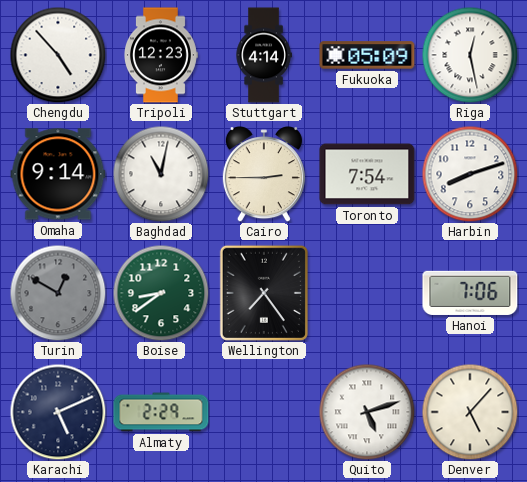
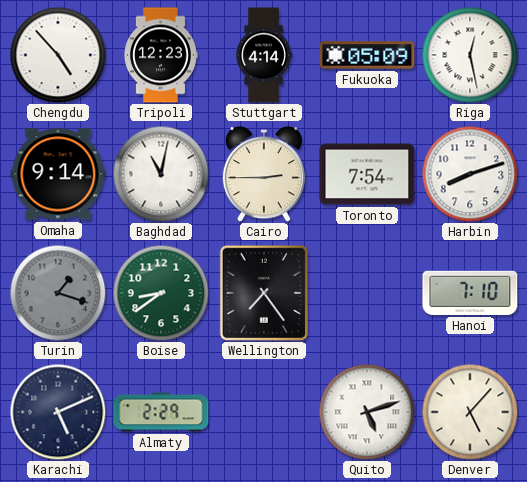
Turin: 12:50 -> 1:18
Hanoi: 7:06 -> 7:10
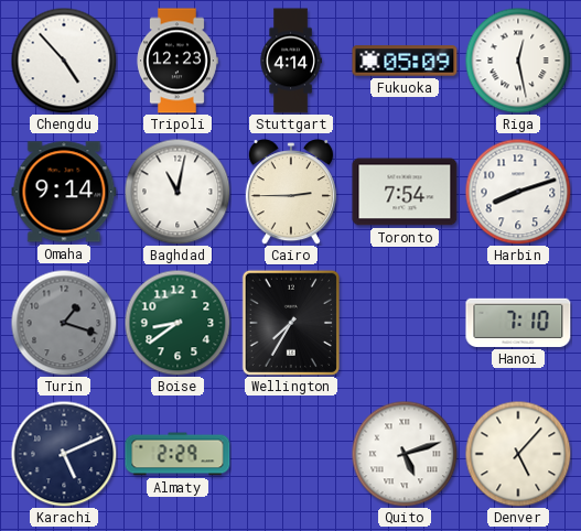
Wellington: 7:24 -> 7:35
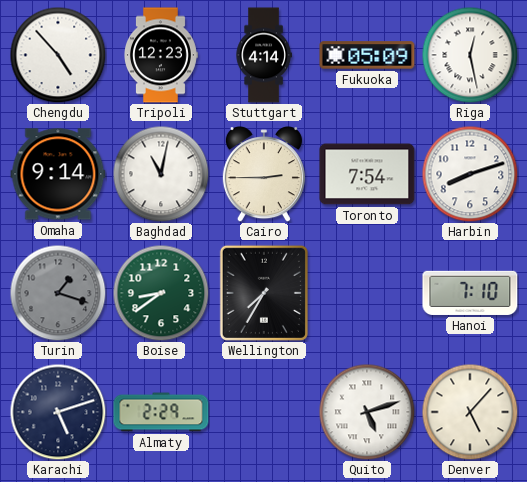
Karachi: 5:11 -> 5:12
